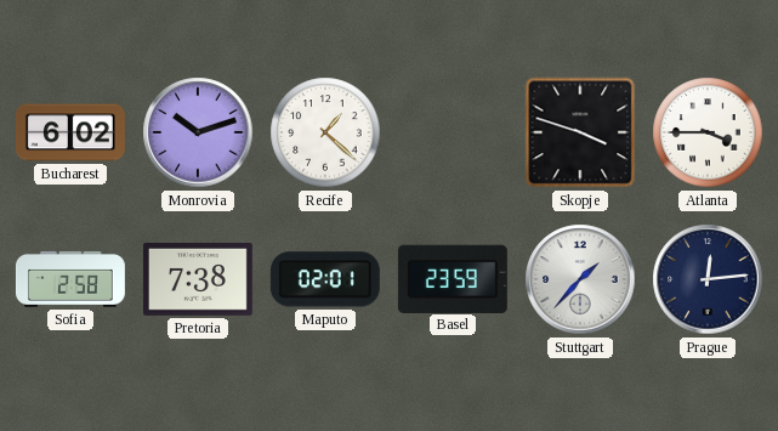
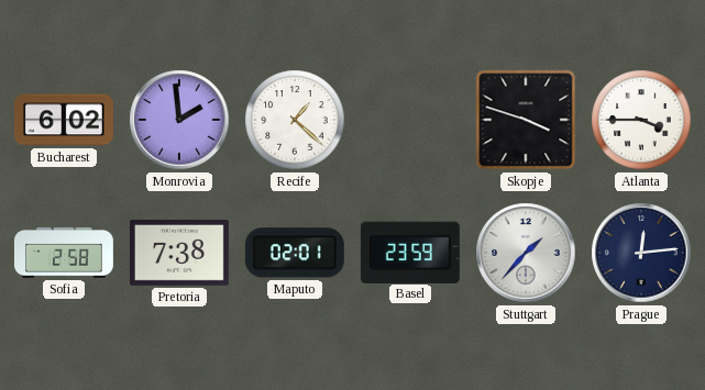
Monrovia: 10:12 -> 1:59
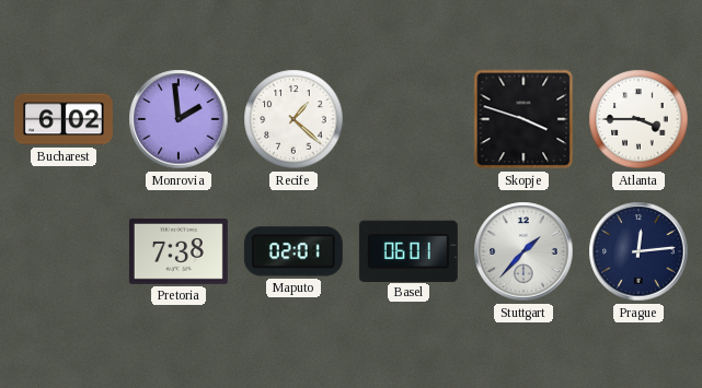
Sofia: 2:58 -> none
Basel: 23:59 -> 06:01
